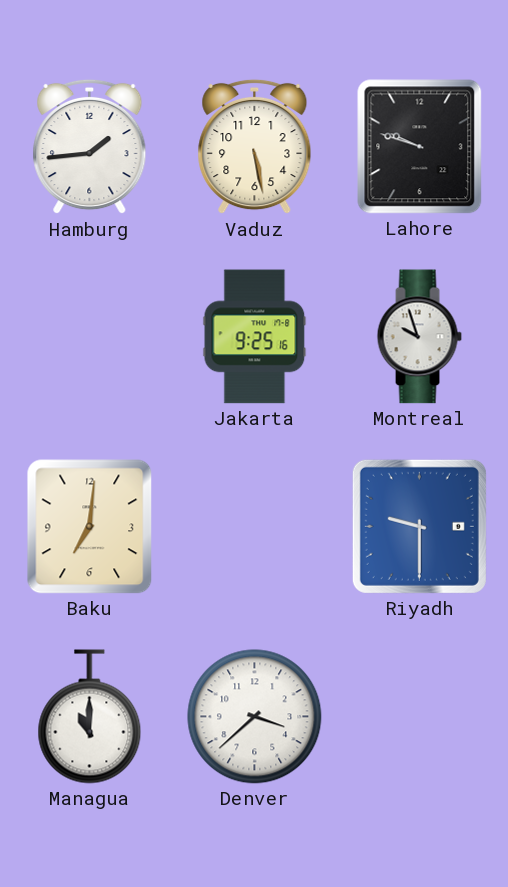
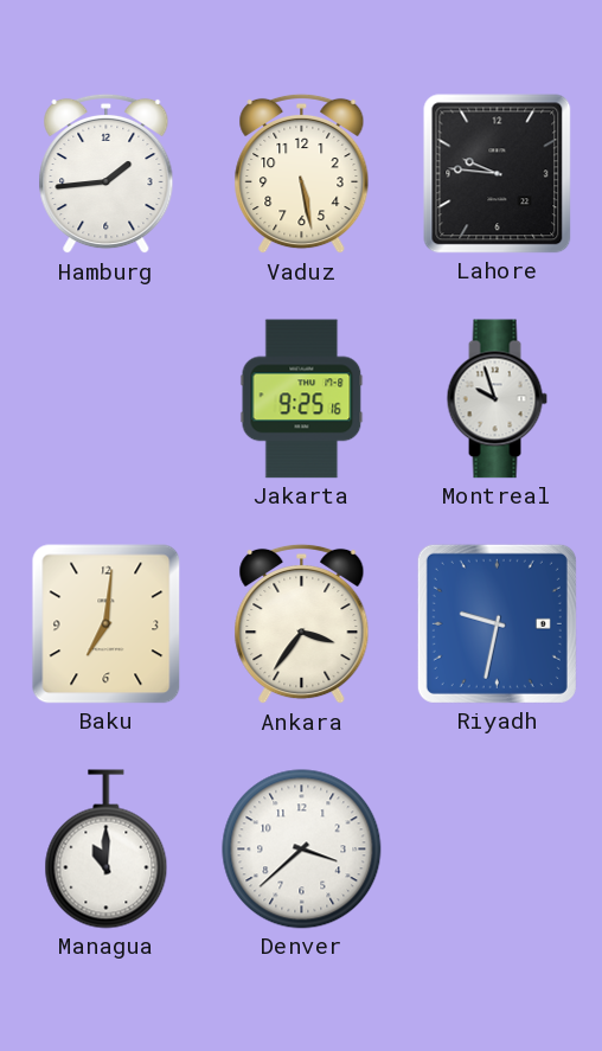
Lahore: 9:48 -> 9:46
Ankara: none -> 3:36
Riyadh: 9:30 -> 9:32
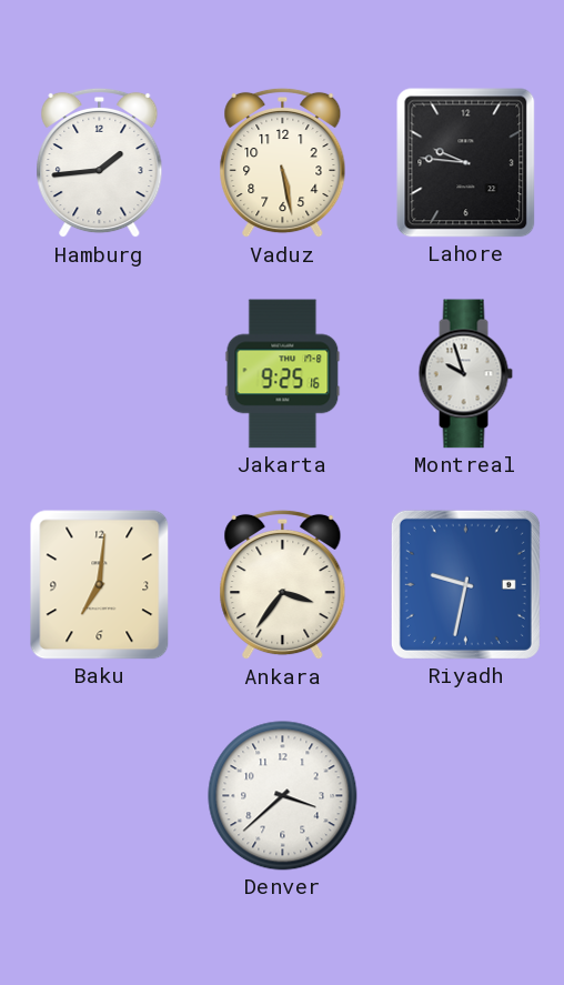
Managua: 11:00 -> none
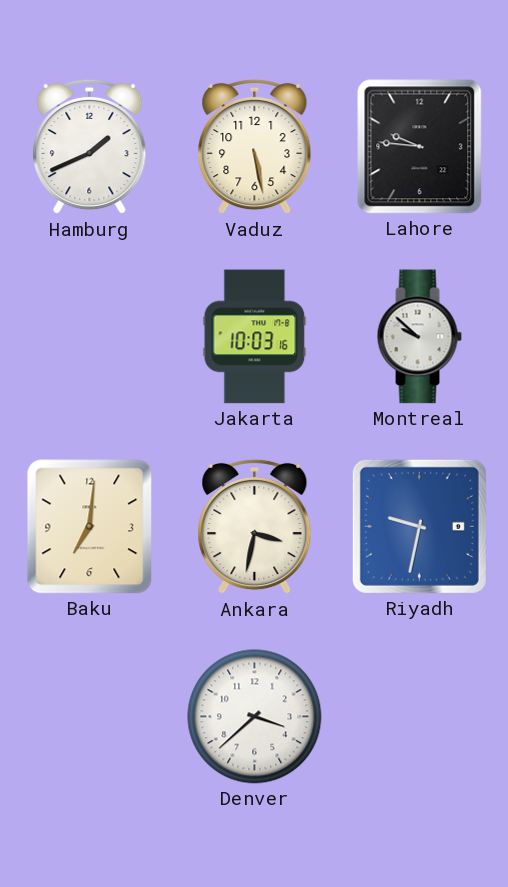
Hamburg: 1:44 -> 1:41
Jakarta: 9:25 -> 10:03
Montreal: 9:57 -> 9:52
Ankara: 3:36 -> 3:32
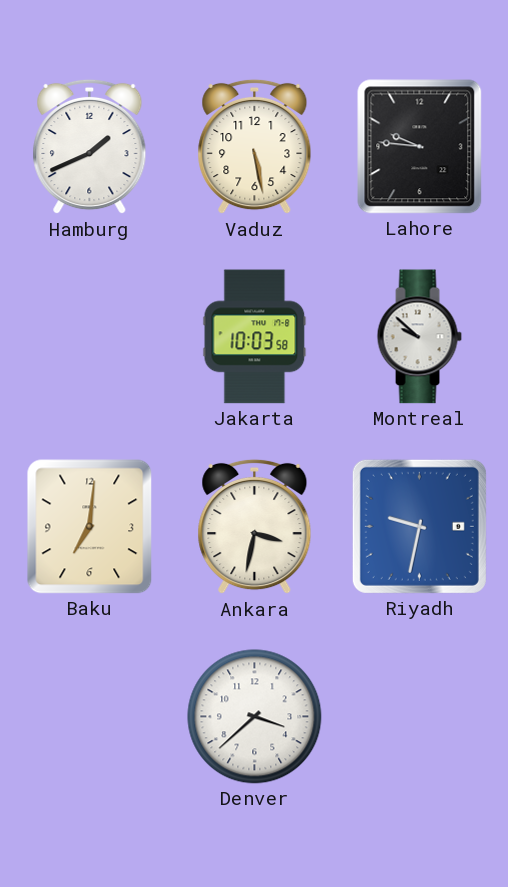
Jakarta: 10:03:16 -> 10:03:58
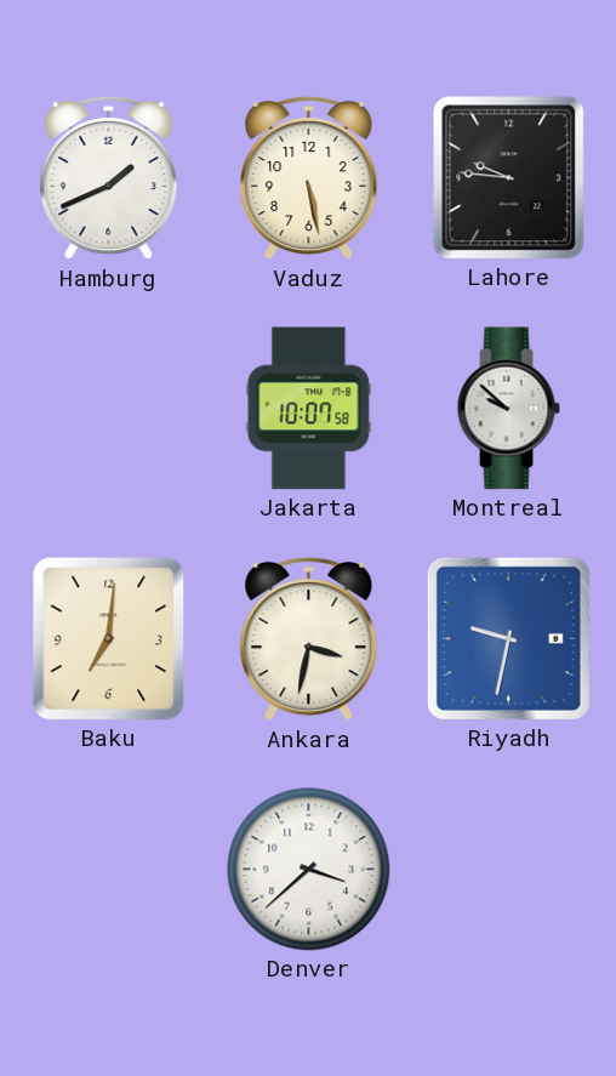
Jakarta: 10:03 -> 10:07
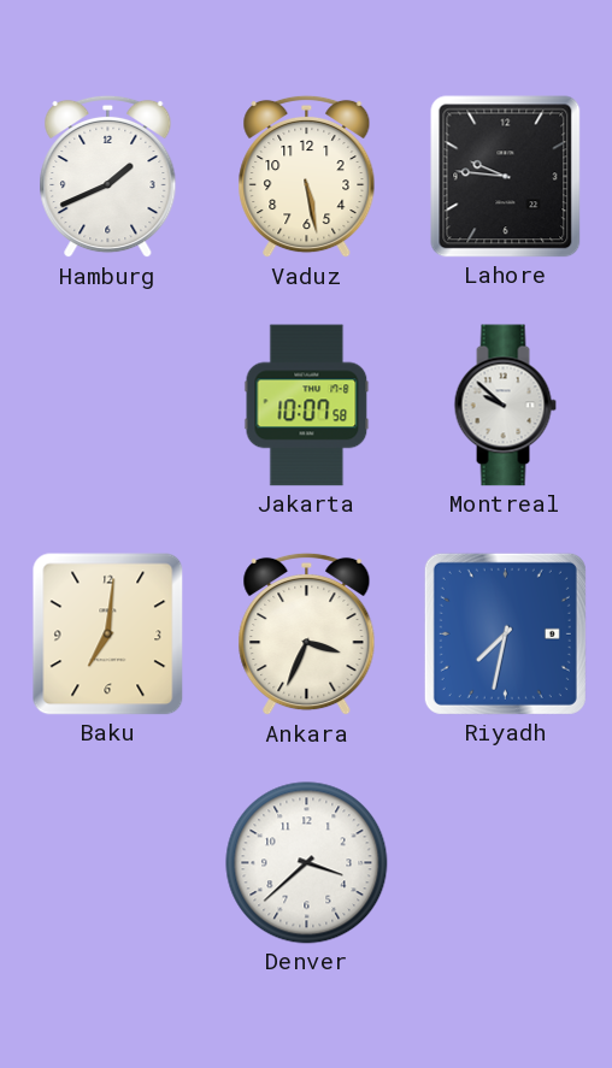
Ankara: 3:32 -> 3:34
Riyadh: 9:32 -> 7:32
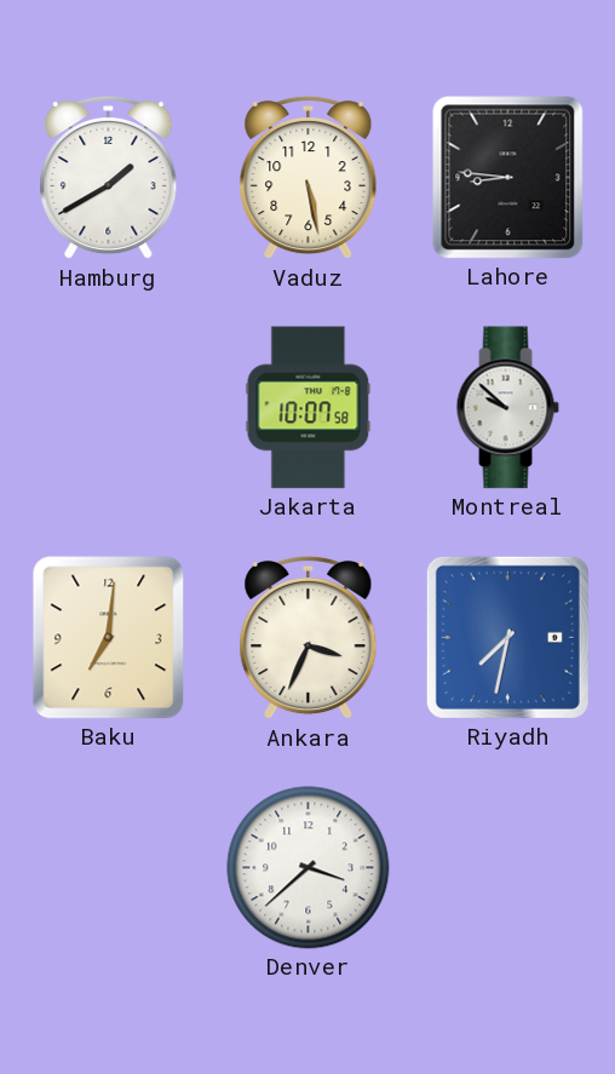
Hamburg: 1:41 -> 1:40
Lahore: 9:46 -> 8:46
